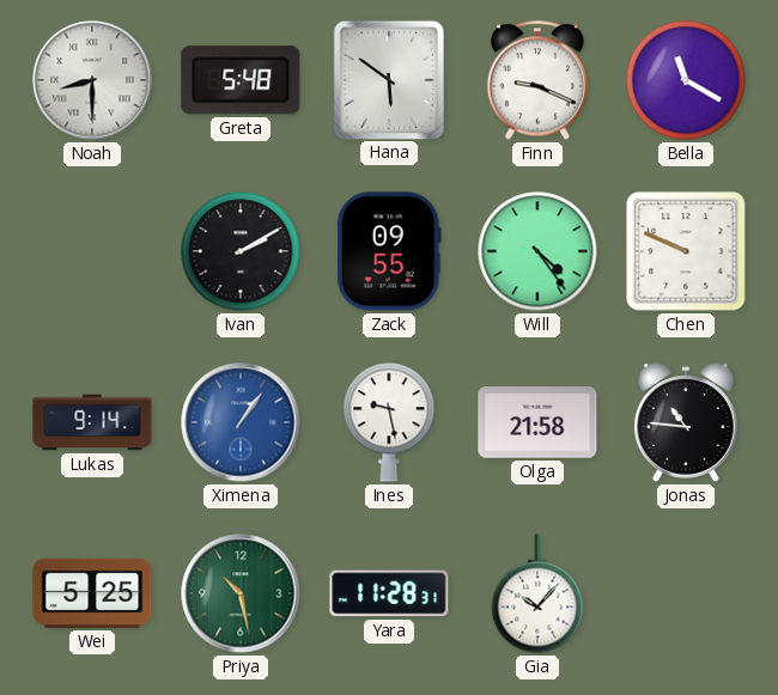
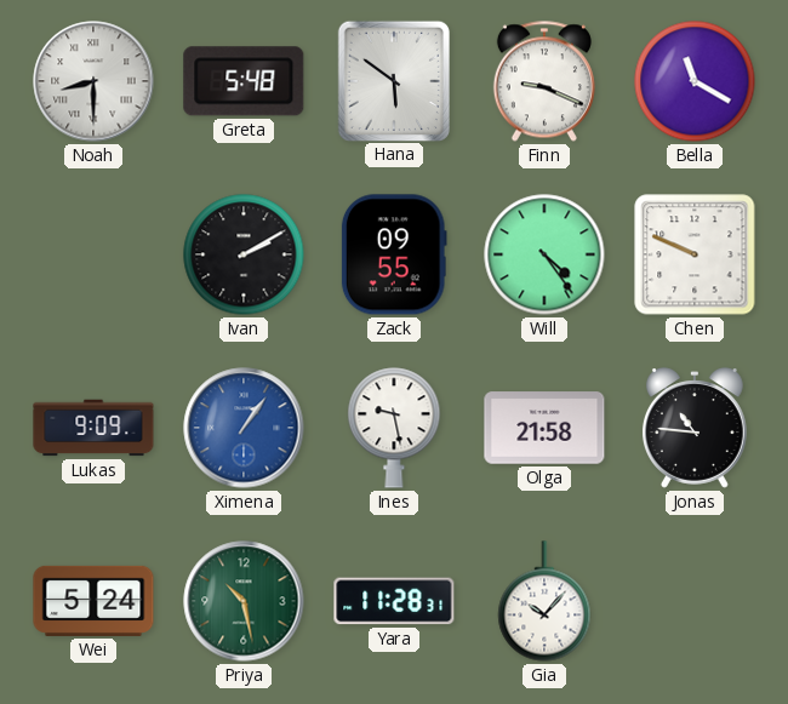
Lukas: 9:14 -> 9:09
Wei: 5:25 -> 5:24
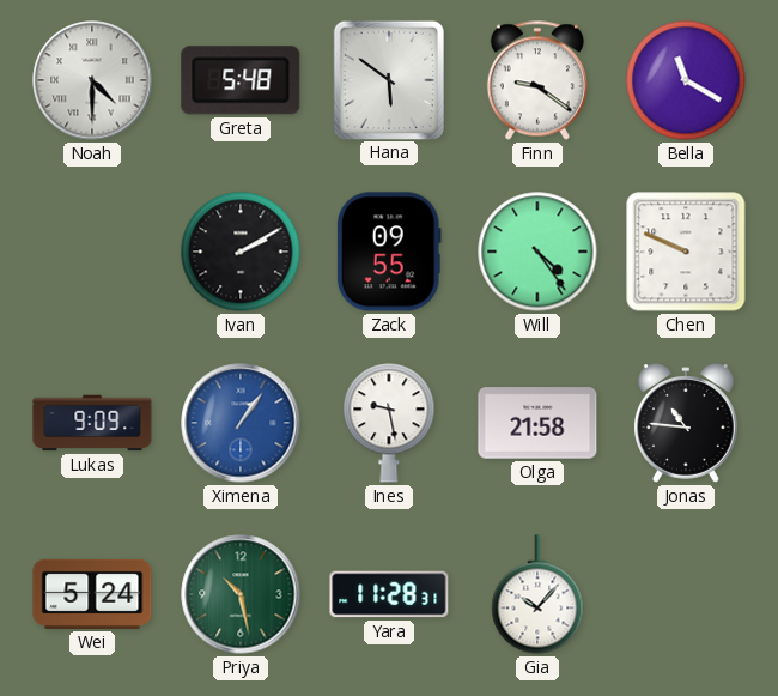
Noah: 8:30 -> 4:30
Finn: 9:19 -> 9:21
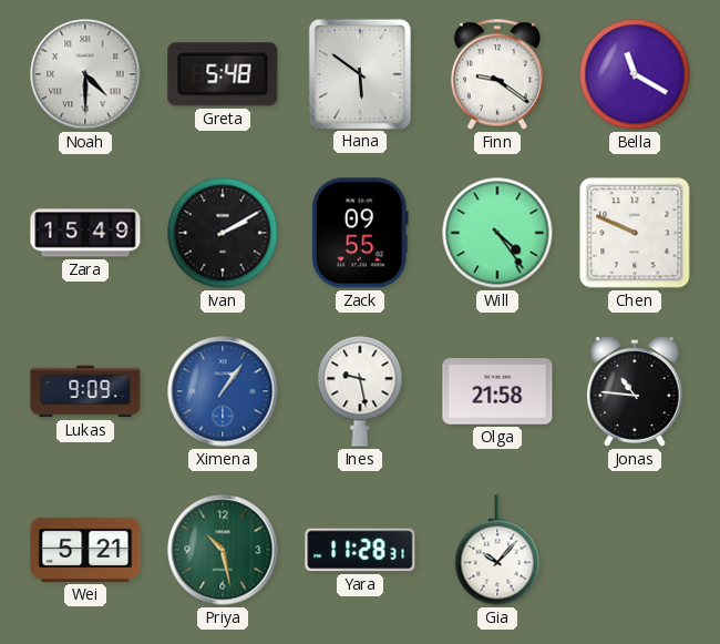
Zara: none -> 15:49
Wei: 5:24 -> 5:21
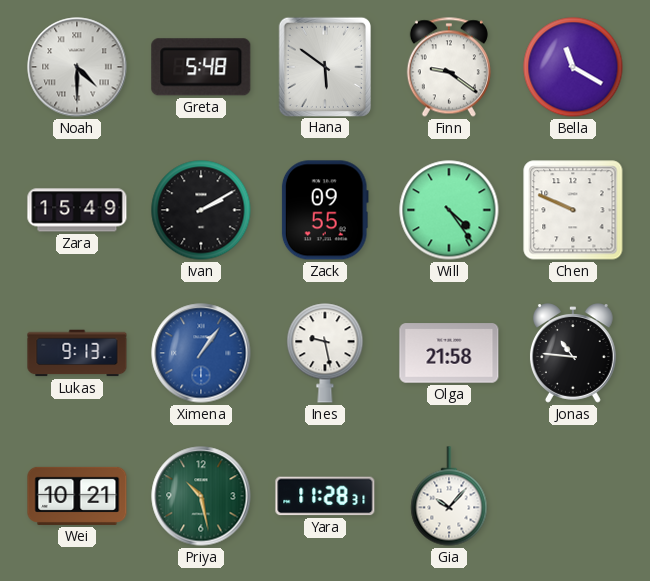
Lukas: 9:09 -> 9:13
Wei: 5:21 -> 10:21
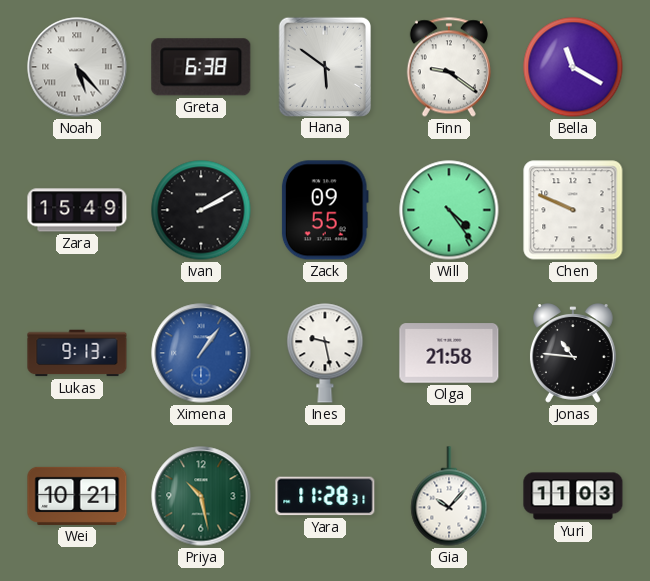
Noah: 4:30 -> 5:23
Greta: 5:48 -> 6:38
Yuri: none -> 11:03
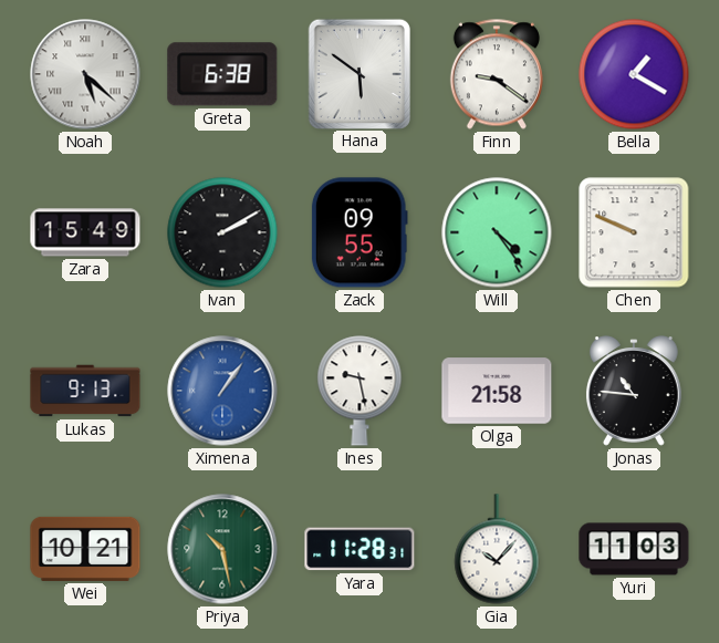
Noah: 5:23 -> 5:22
Bella: 11:20 -> 1:20
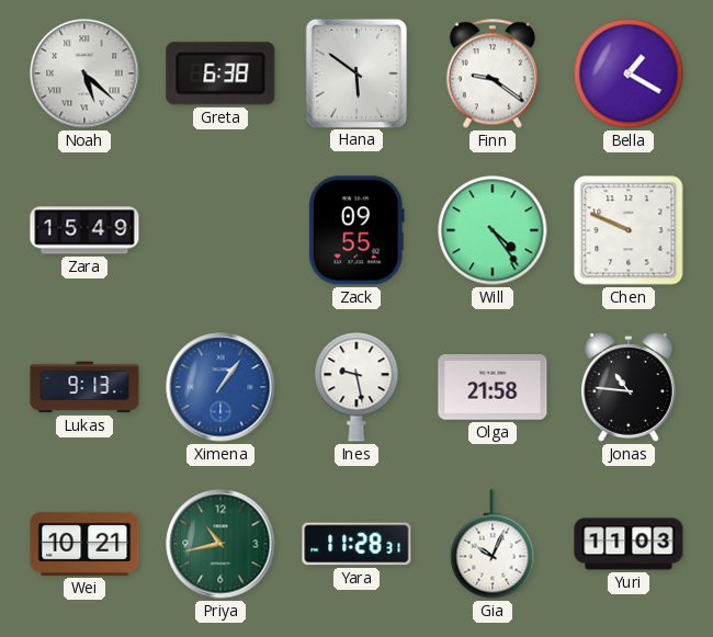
Ivan: 2:10 -> none
Priya: 10:28 -> 10:43
Gia: 10:07 -> 10:04
